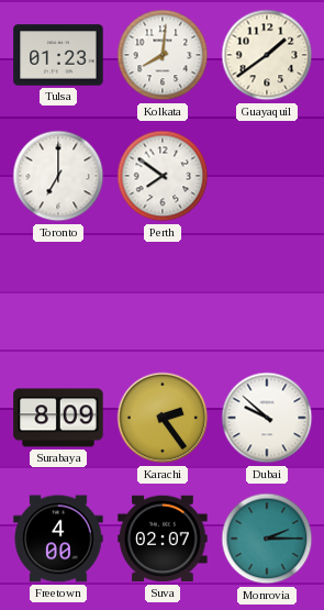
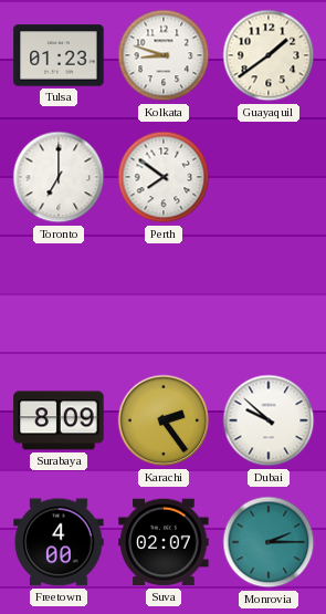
Kolkata: 8:01 -> 8:48
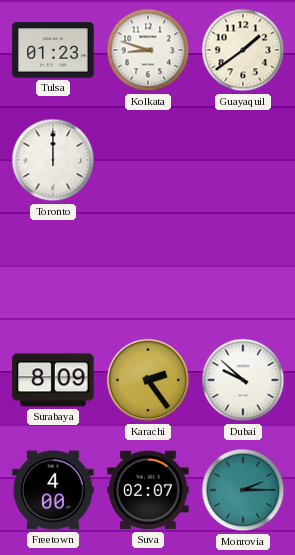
Toronto: 7:00 -> 12:00
Perth: 7:51 -> none
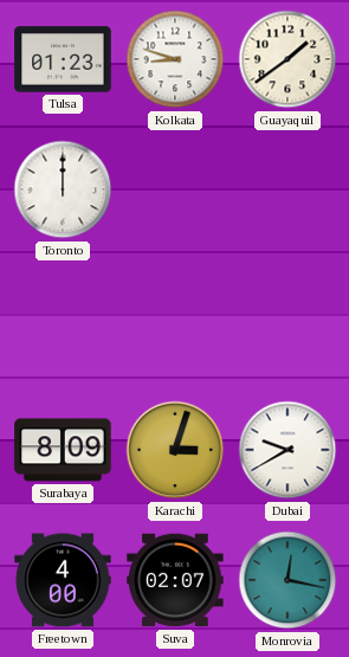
Karachi: 2:24 -> 3:03
Dubai: 9:52 -> 9:40
Monrovia: 2:15 -> 12:17
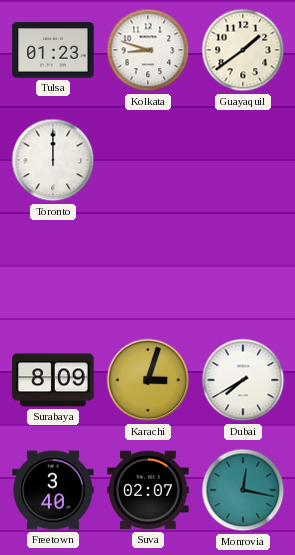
Dubai: 9:40 -> 7:40
Freetown: 4:00 -> 3:40
